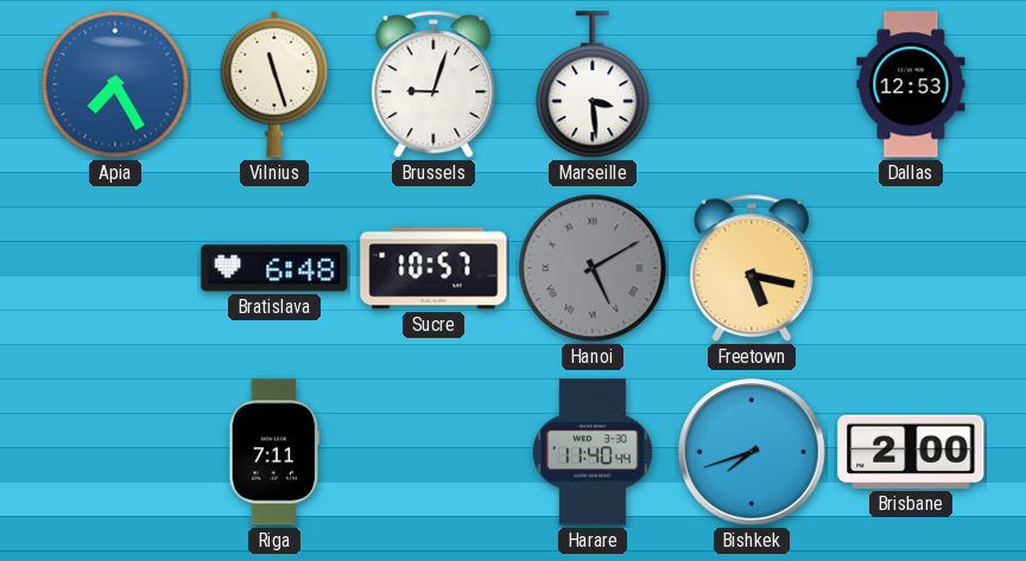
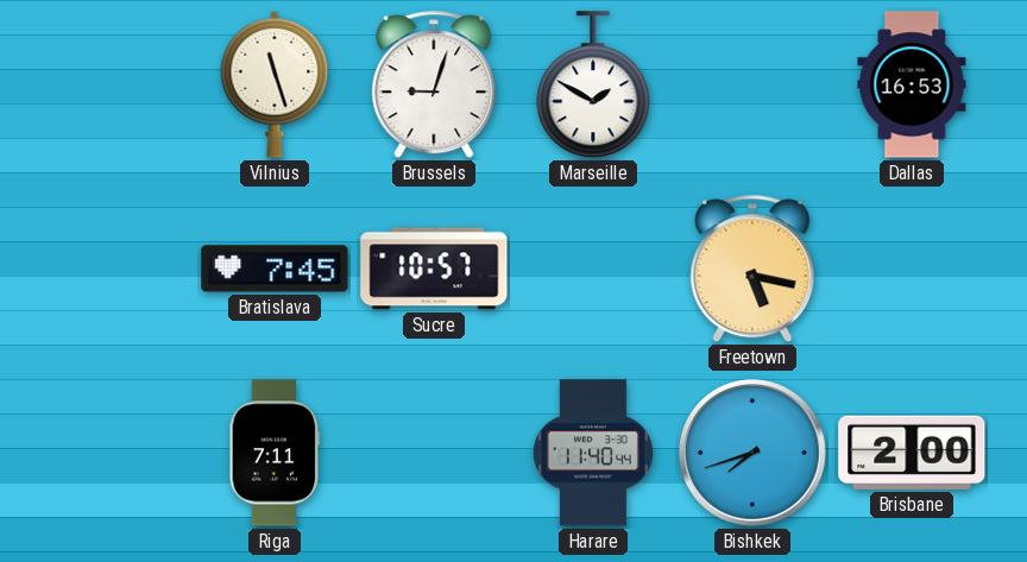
Apia: 7:25 -> none
Marseille: 3:29 -> 1:50
Dallas: 12:53 -> 16:53
Bratislava: 6:48 -> 7:45
Hanoi: 5:10 -> none
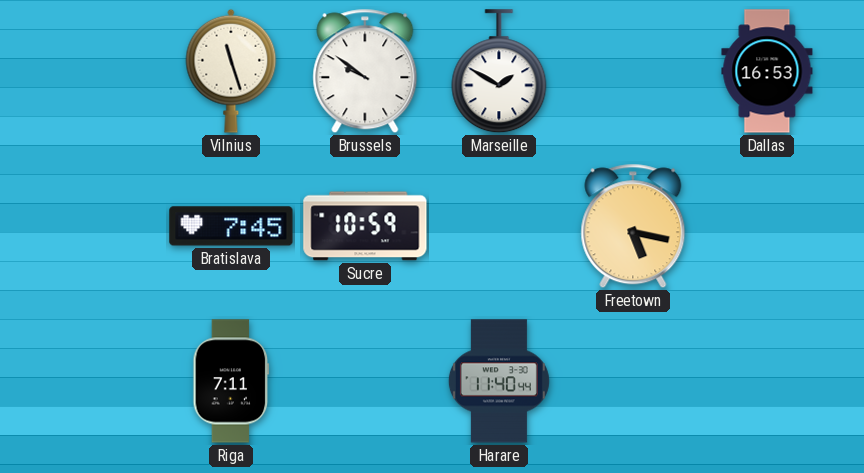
Brussels: 9:03 -> 9:51
Sucre: 10:57 -> 10:59
Bishkek: 7:42 -> none
Brisbane: 2:00 -> none
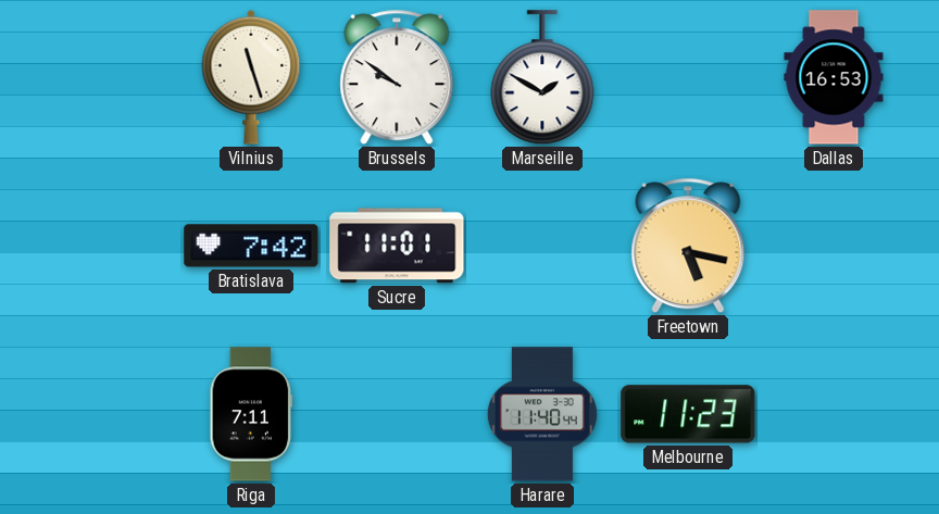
Bratislava: 7:45 -> 7:42
Sucre: 10:59 -> 11:01
Melbourne: none -> 11:23
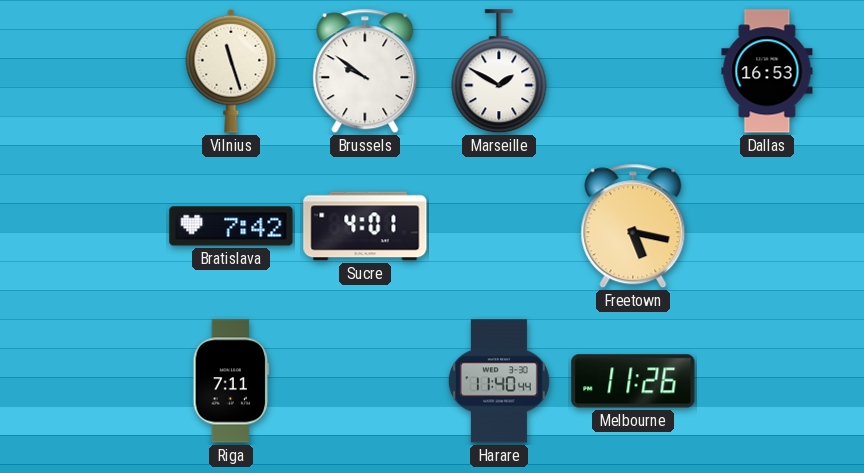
Sucre: 11:01 -> 4:01
Melbourne: 11:23 -> 11:26
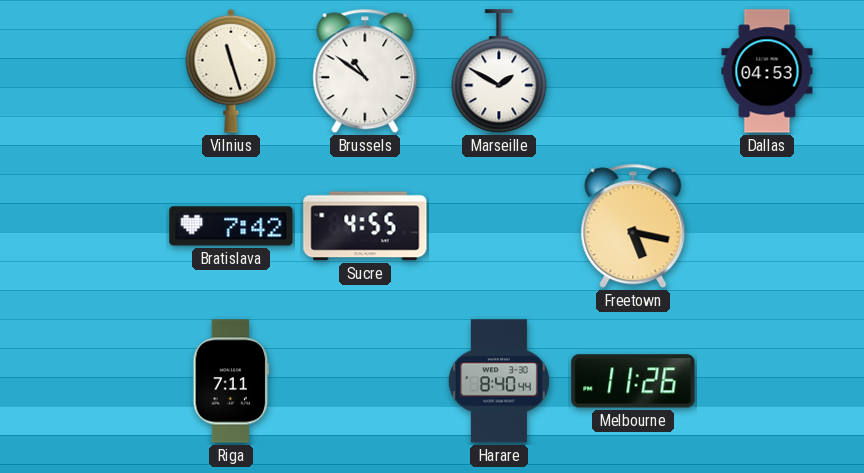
Brussels: 9:51 -> 10:51
Dallas: 16:53 -> 04:53
Sucre: 4:01 -> 4:55
Harare: 11:40 -> 8:40
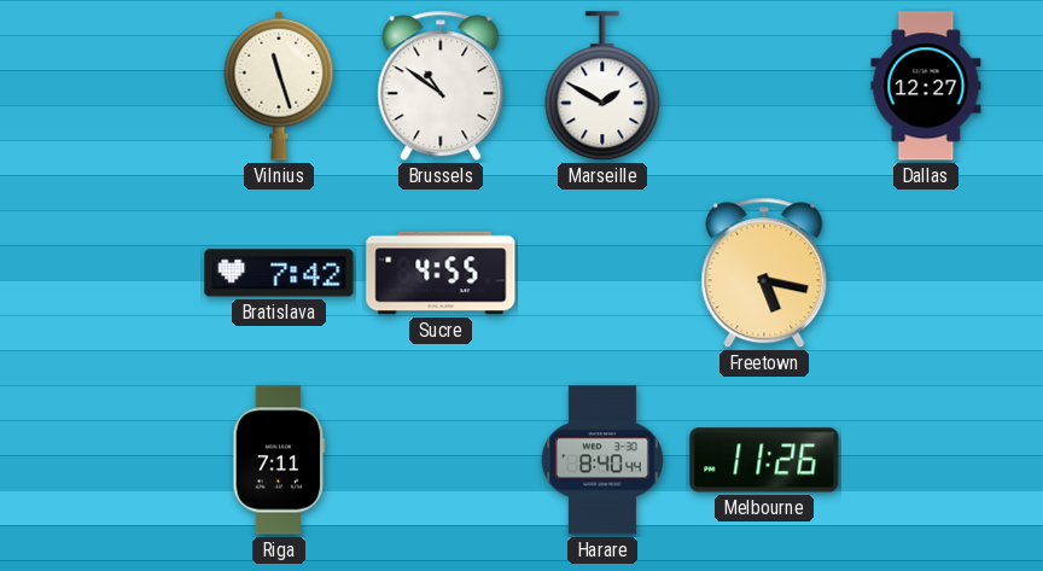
Dallas: 04:53 -> 12:27
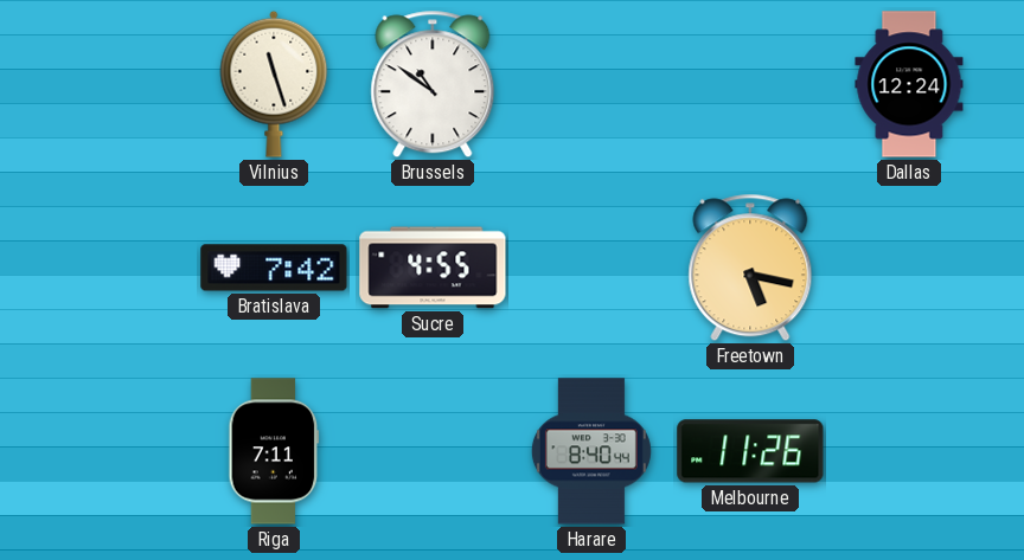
Marseille: 1:50 -> none
Dallas: 12:27 -> 12:24
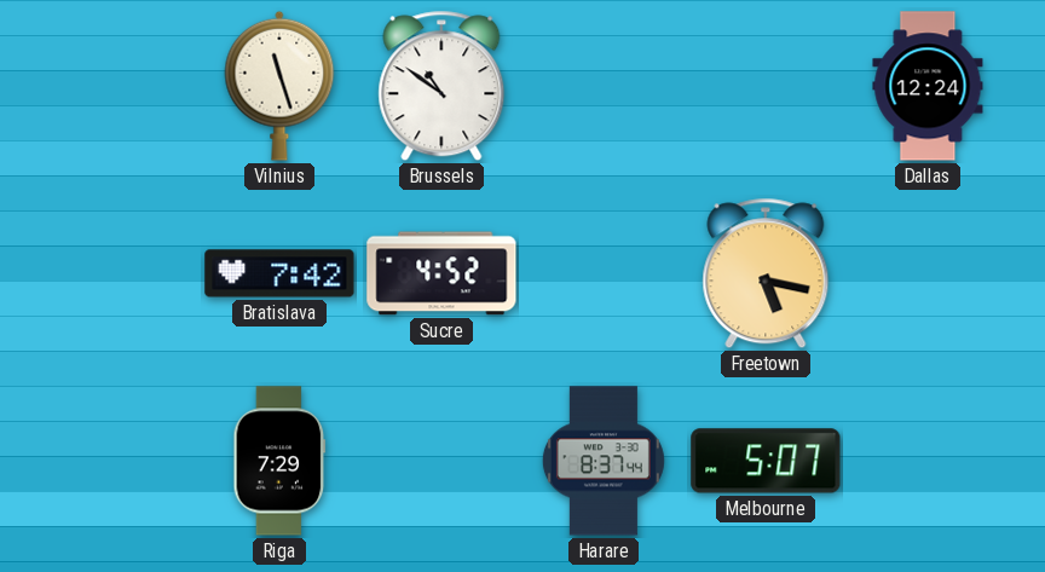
Sucre: 4:55 -> 4:52
Riga: 7:11 -> 7:29
Harare: 8:40 -> 8:37
Melbourne: 11:26 -> 5:07
